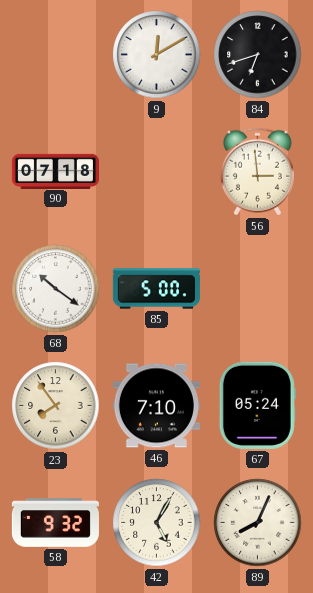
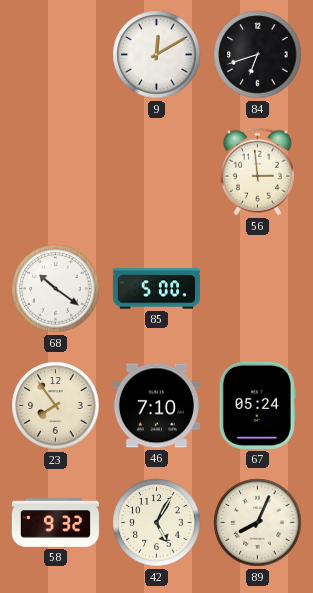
90: 07:18 -> none
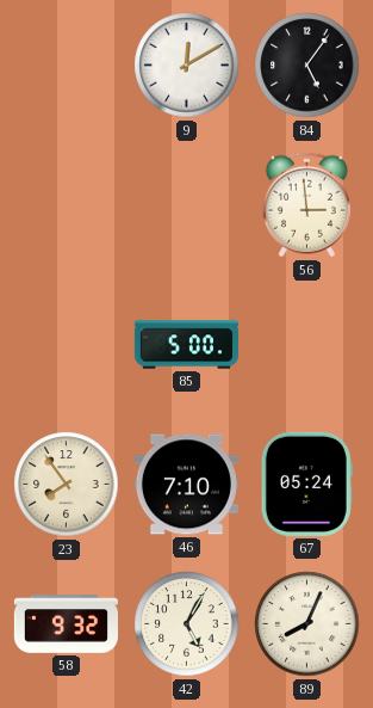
84: 6:42 -> 5:06
68: 10:21 -> none
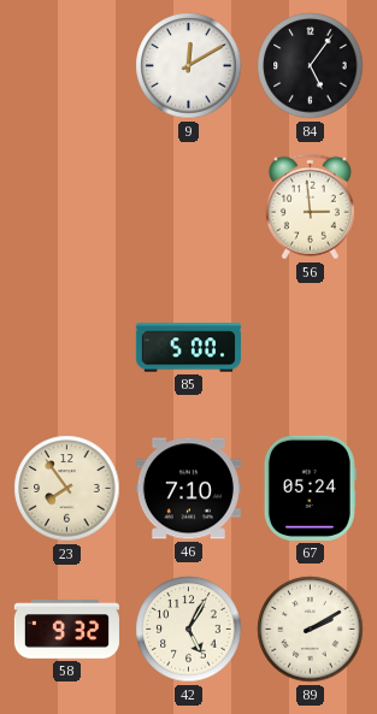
89: 8:04 -> 2:10
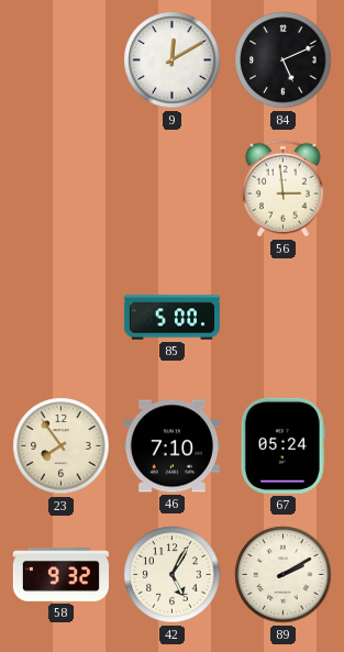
84: 5:06 -> 5:11
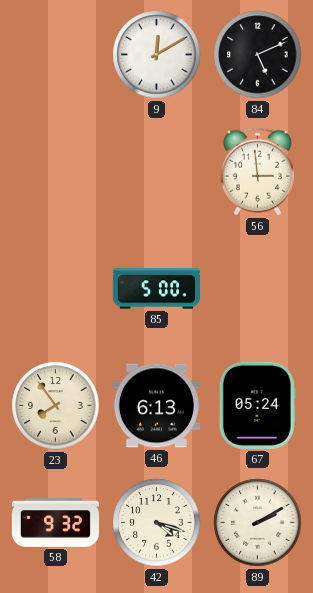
46: 7:10 -> 6:13
42: 5:05 -> 4:18
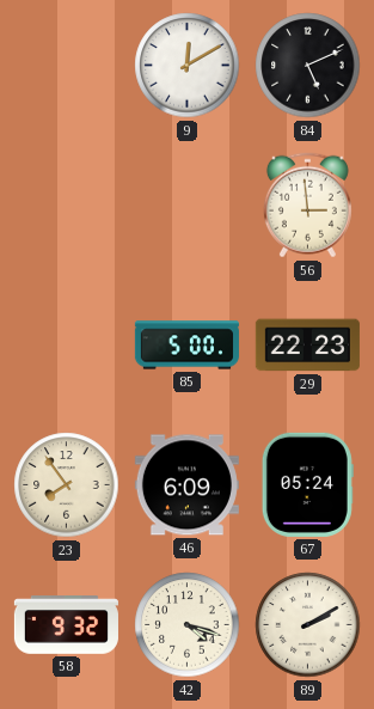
29: none -> 22:23
46: 6:13 -> 6:09
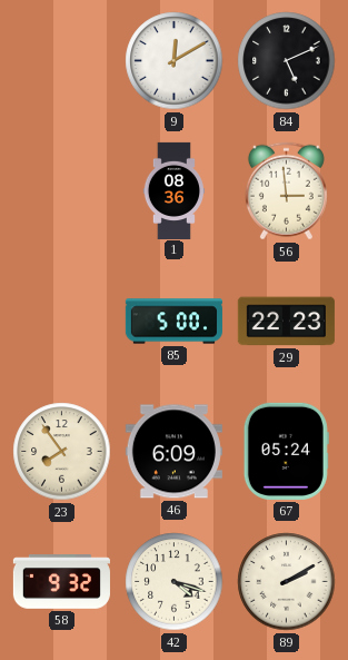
1: none -> 08:36
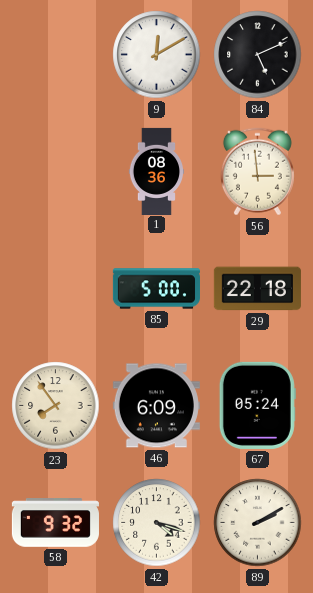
29: 22:23 -> 22:18
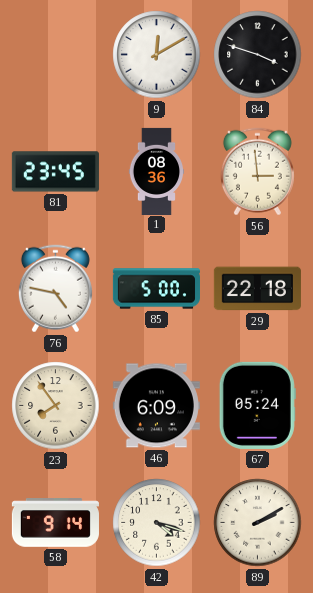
84: 5:11 -> 3:48
81: none -> 23:45
76: none -> 4:47
58: 9:32 -> 9:14
